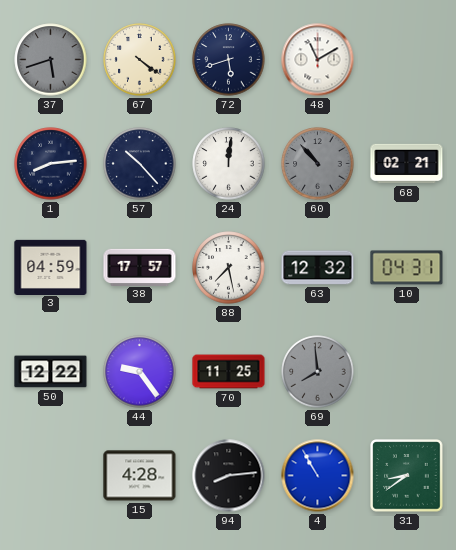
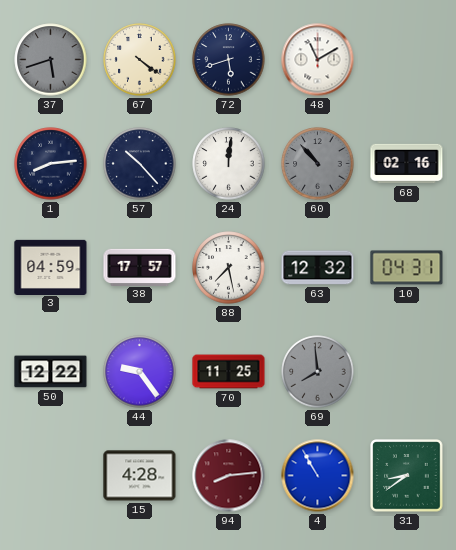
68: 02:21 -> 02:16
94 dial: black -> burgundy
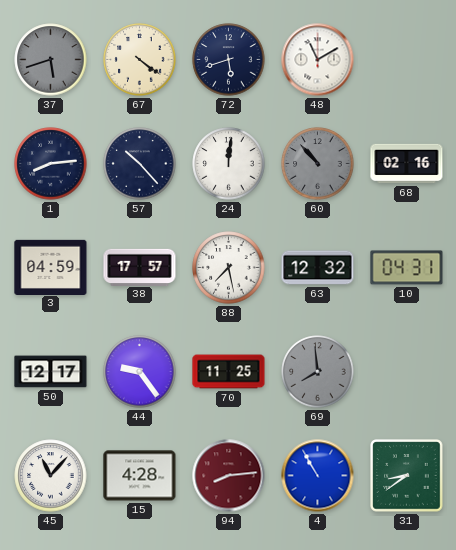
50: 12:22 -> 12:17
45: none -> 11:07
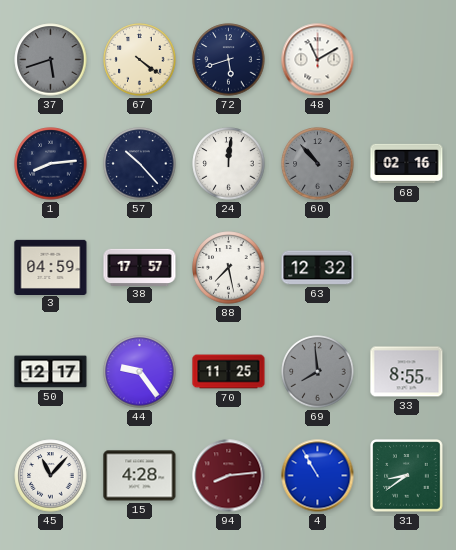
10: 04:31 -> none
33: none -> 8:55
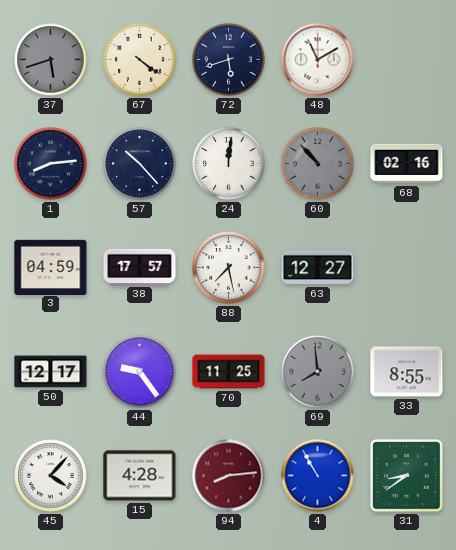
63: 12:32 -> 12:27
45: 11:07 -> 4:07
